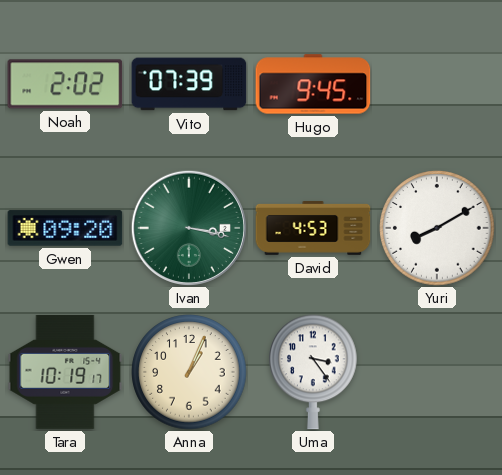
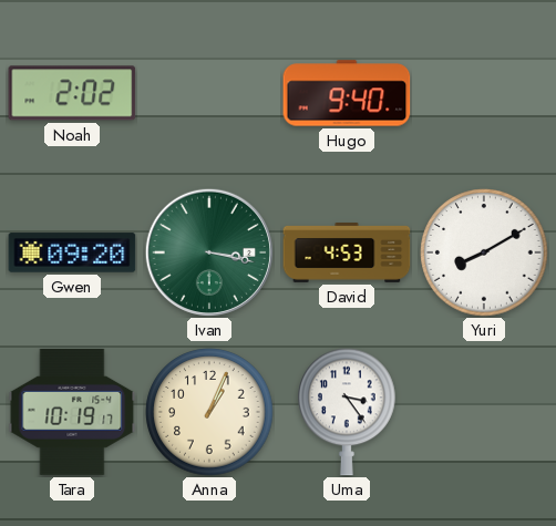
Vito: 07:39 -> none
Hugo: 9:45 -> 9:40
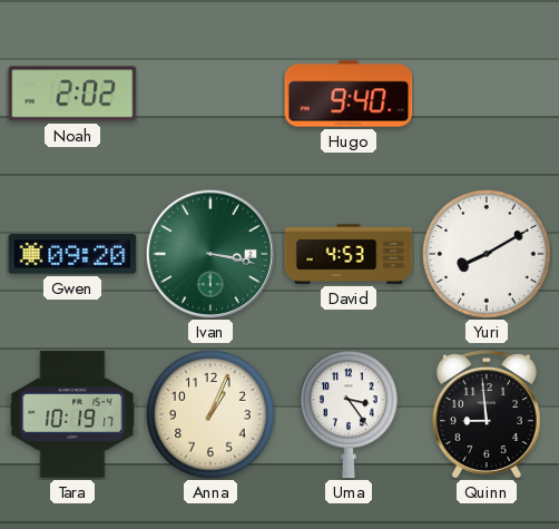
Quinn: none -> 8:59
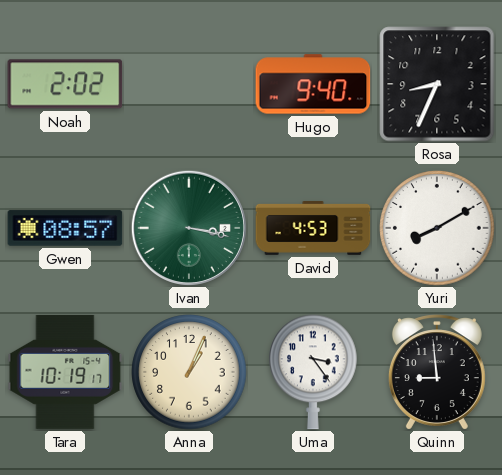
Rosa: none -> 8:34
Gwen: 09:20 -> 08:57
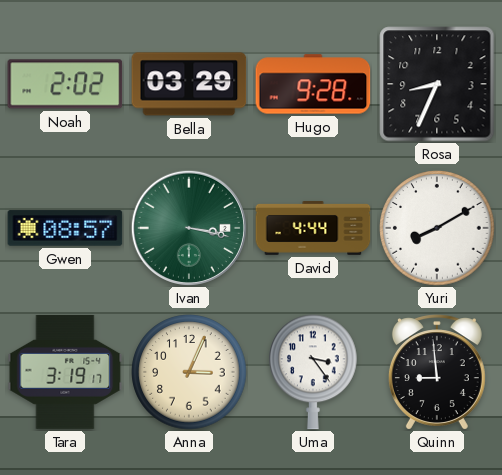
Bella: none -> 03:29
Hugo: 9:40 -> 9:28
David: 4:53 -> 4:44
Tara: 10:19 -> 3:19
Anna: 1:04 -> 3:04
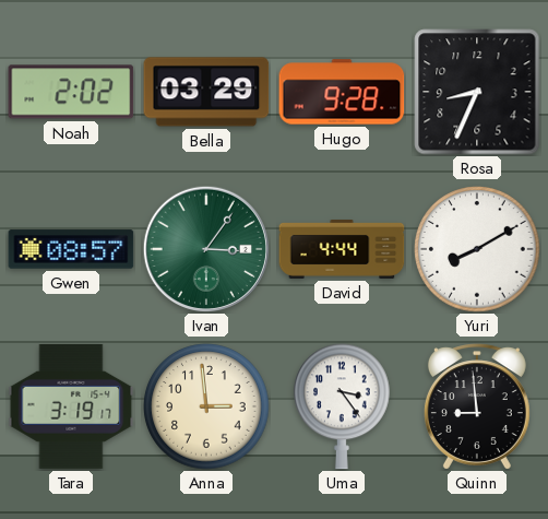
Ivan: 3:17 -> 3:06
Anna: 3:04 -> 2:59
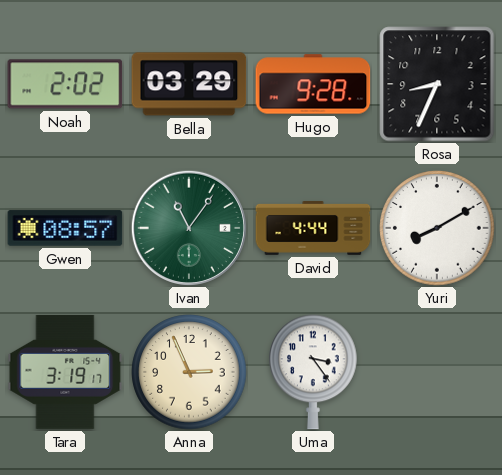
Ivan: 3:06 -> 11:06
Anna: 2:59 -> 2:56
Quinn: 8:59 -> none
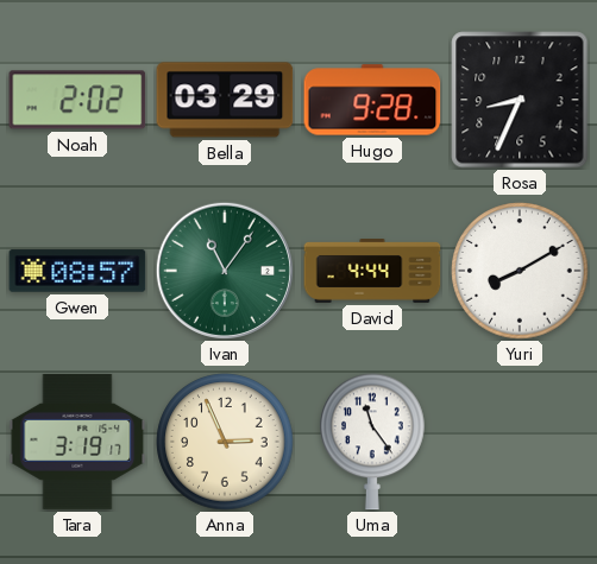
Uma: 3:24 -> 11:24
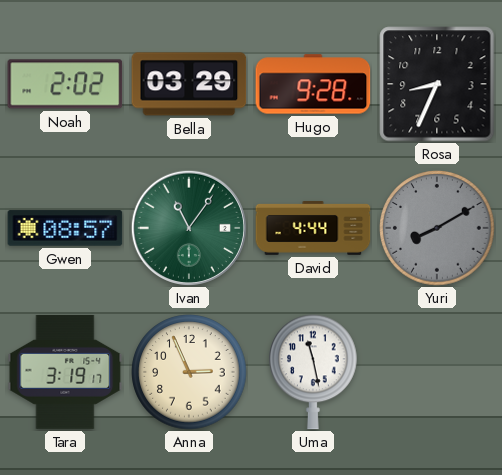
Yuri dial: white -> grey
Uma: 11:24 -> 11:28
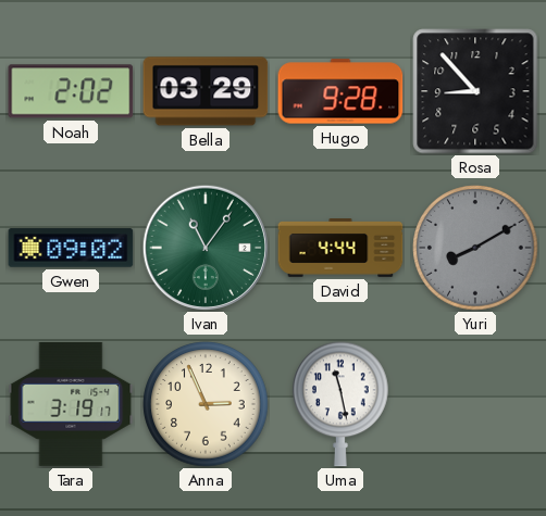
Rosa: 8:34 -> 8:53
Gwen: 08:57 -> 09:02
